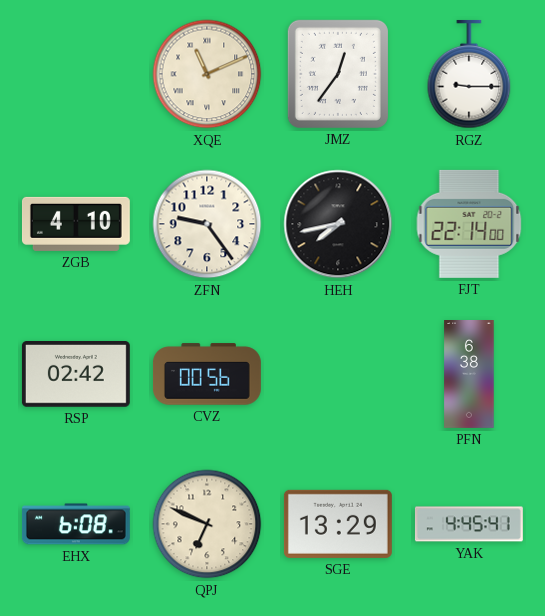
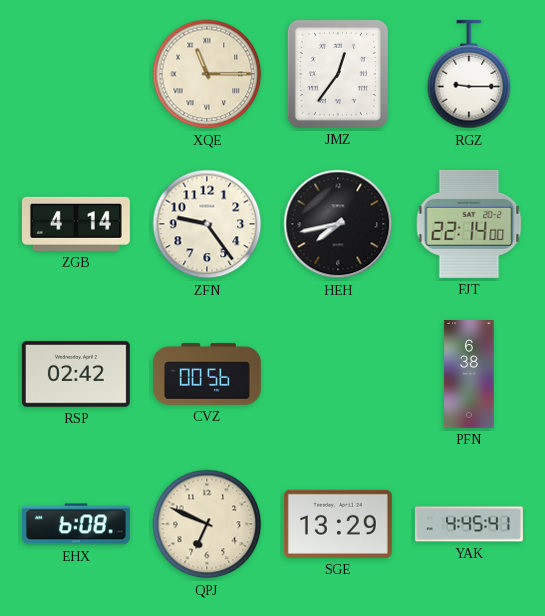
XQE: 11:11 -> 11:15
ZGB: 4:10 -> 4:14
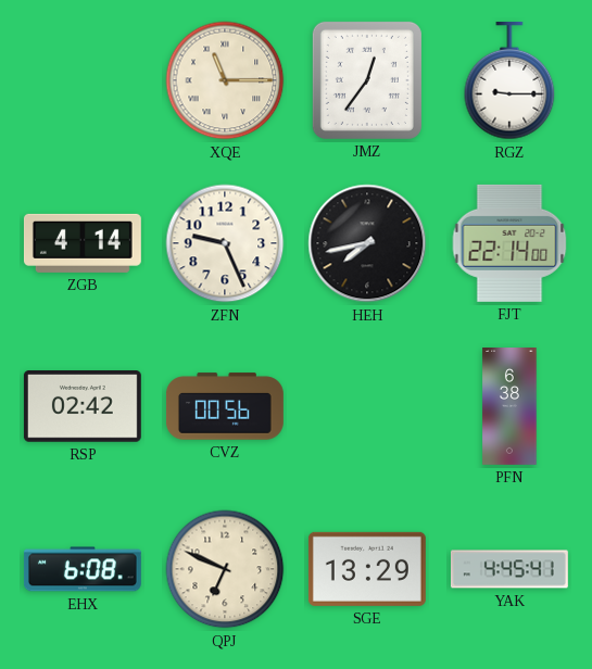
ZFN: 9:24 -> 9:26
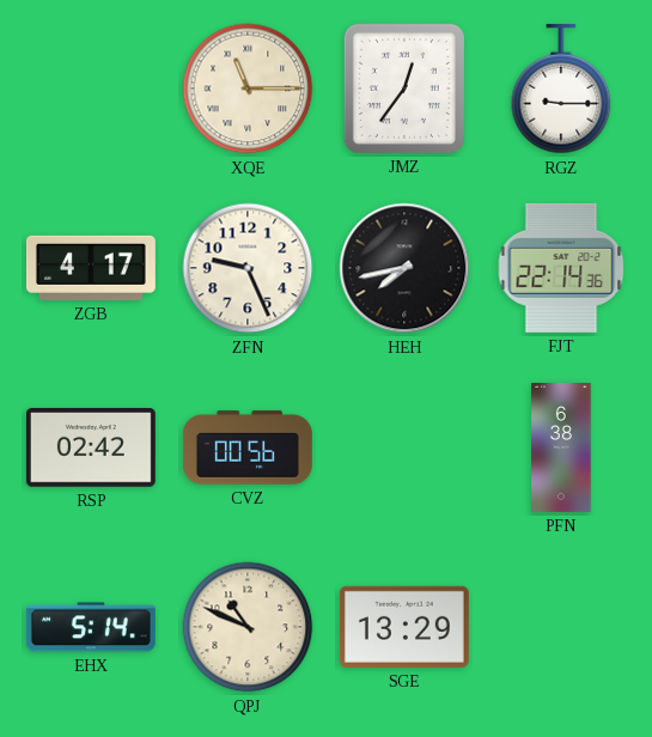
ZGB: 4:14 -> 4:17
FJT: 22:14:00 -> 22:14:36
EHX: 6:08 -> 5:14
QPJ: 6:49 -> 10:49
YAK: 4:45 -> none
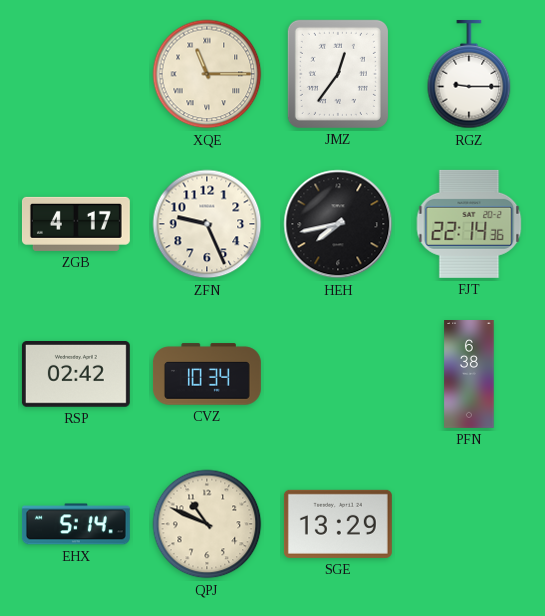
CVZ: 00:56 -> 10:34
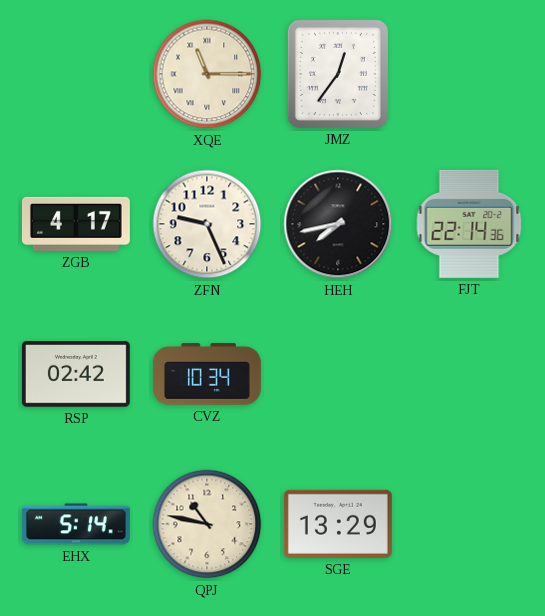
RGZ: 9:15 -> none
PFN: 6:38 -> none
QPJ: 10:49 -> 10:47
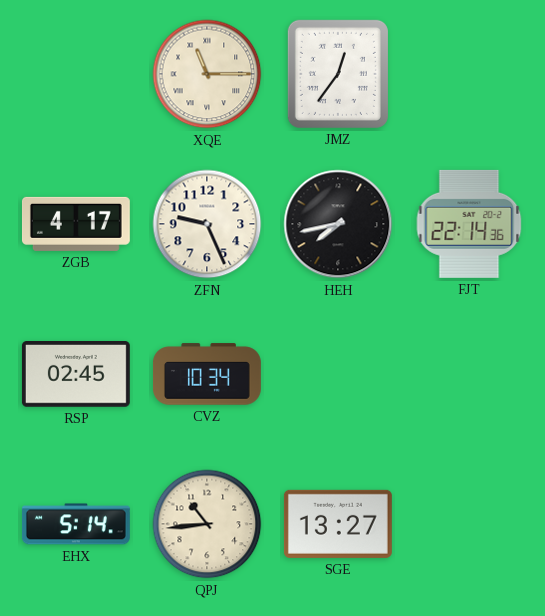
RSP: 02:42 -> 02:45
QPJ: 10:47 -> 10:44
SGE: 13:29 -> 13:27
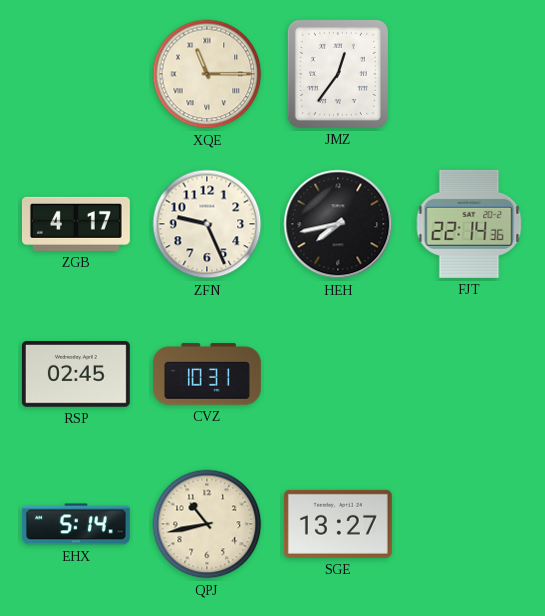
CVZ: 10:34 -> 10:31
QPJ: 10:44 -> 10:43
